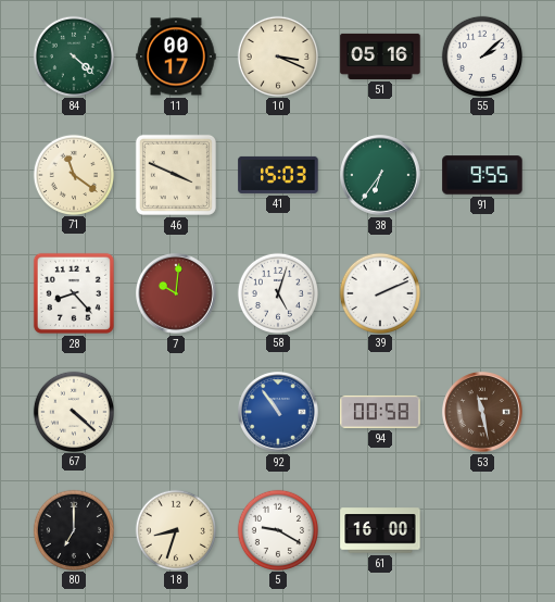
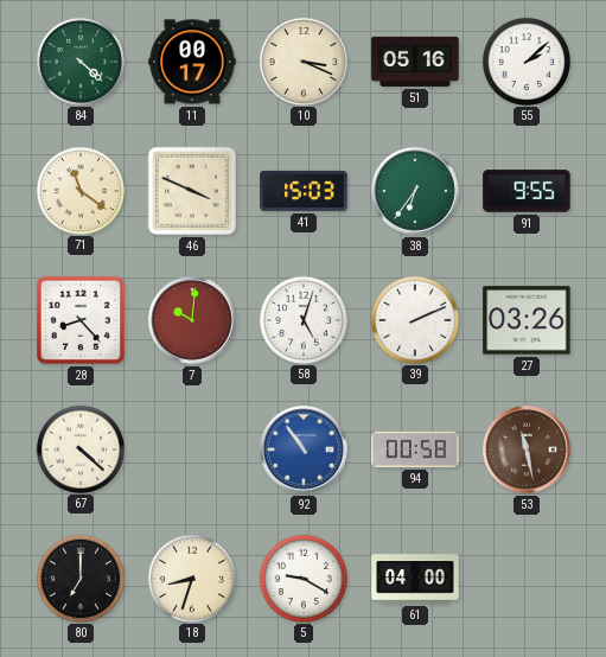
27: none -> 03:26
61: 16:00 -> 04:00
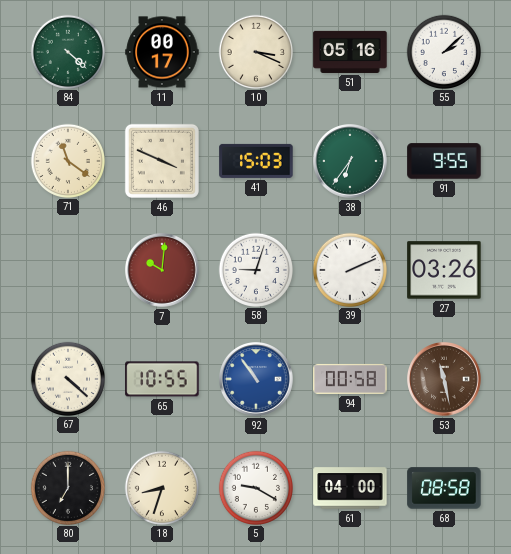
28: 8:23 -> none
58: 5:03 -> 9:03
65: none -> 10:55
68: none -> 08:58
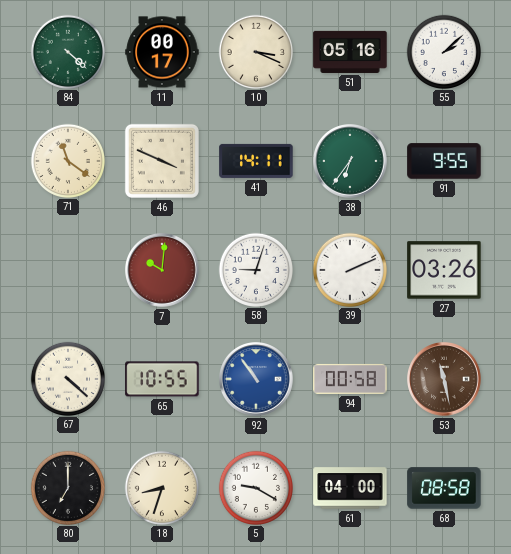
41: 15:03 -> 14:11
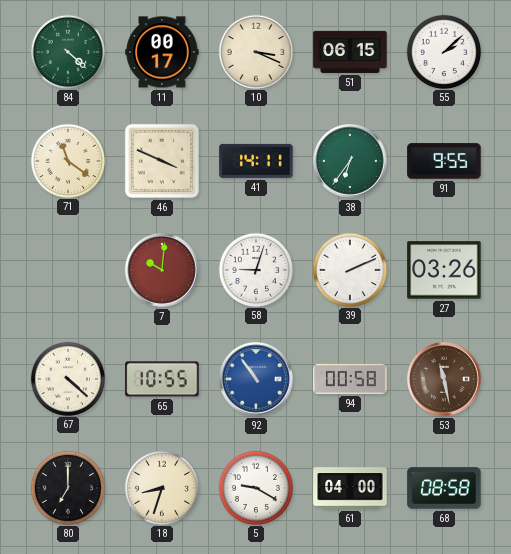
51: 05:16 -> 06:15
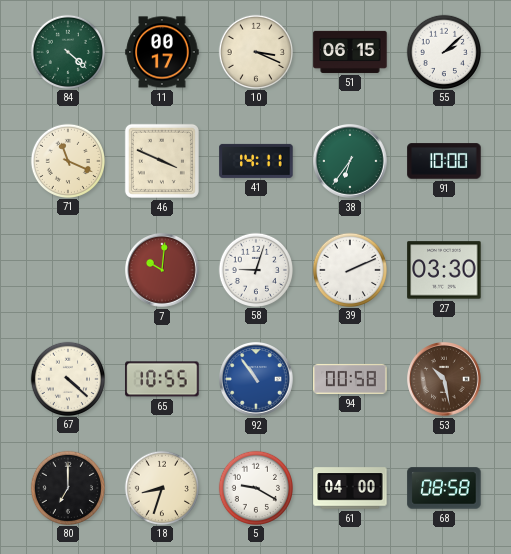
71: 11:21 -> 11:19
91: 9:55 -> 10:00
27: 03:26 -> 03:30
53: 11:28 -> 10:28
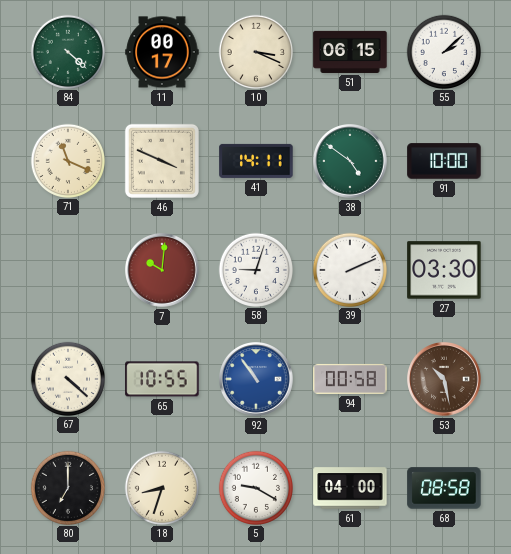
38: 6:36 -> 4:51
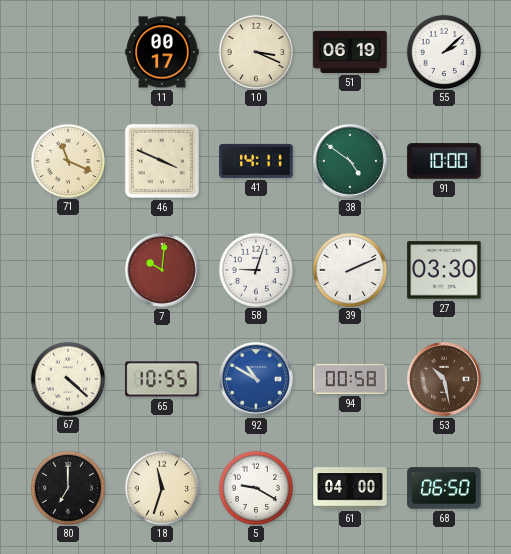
84: 4:22 -> none
51: 06:15 -> 06:19
92: 10:54 -> 10:50
18: 8:33 -> 11:33
68: 08:58 -> 06:50
